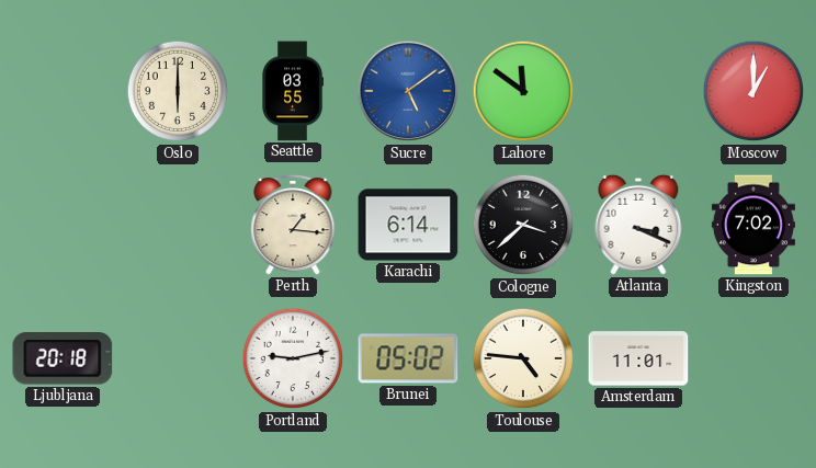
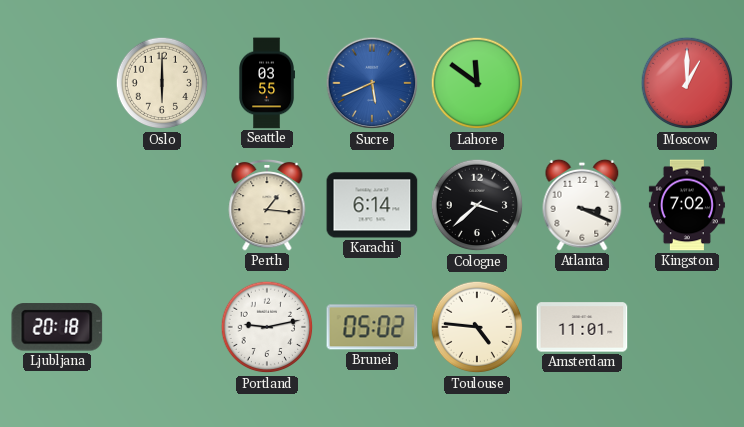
Sucre: 5:09 -> 5:41
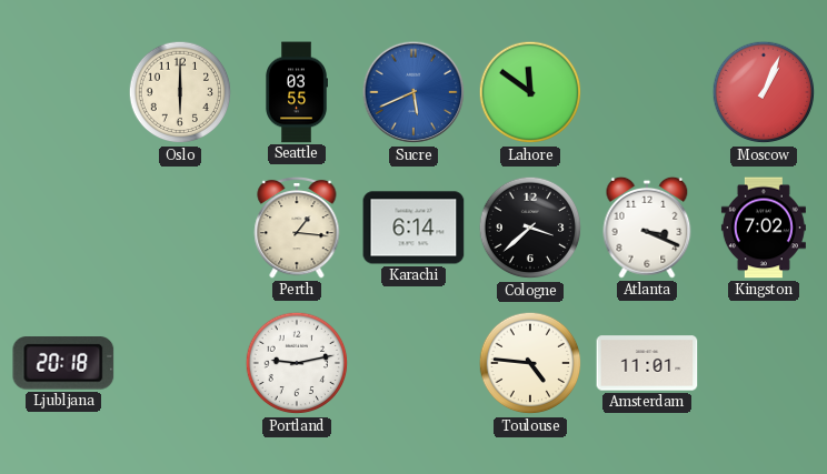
Moscow: 1:00 -> 1:04
Brunei: 05:02 -> none
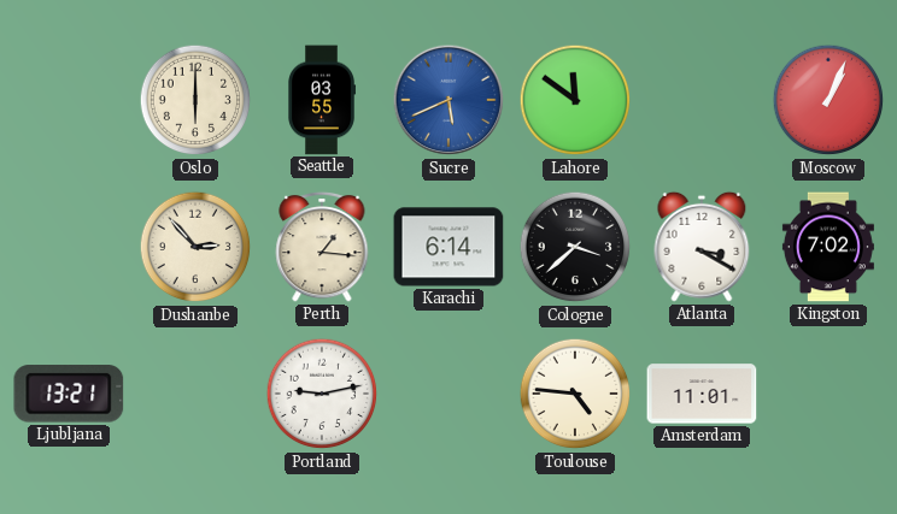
Dushanbe: none -> 2:53
Atlanta: 3:19 -> 3:20
Ljubljana: 20:18 -> 13:21
